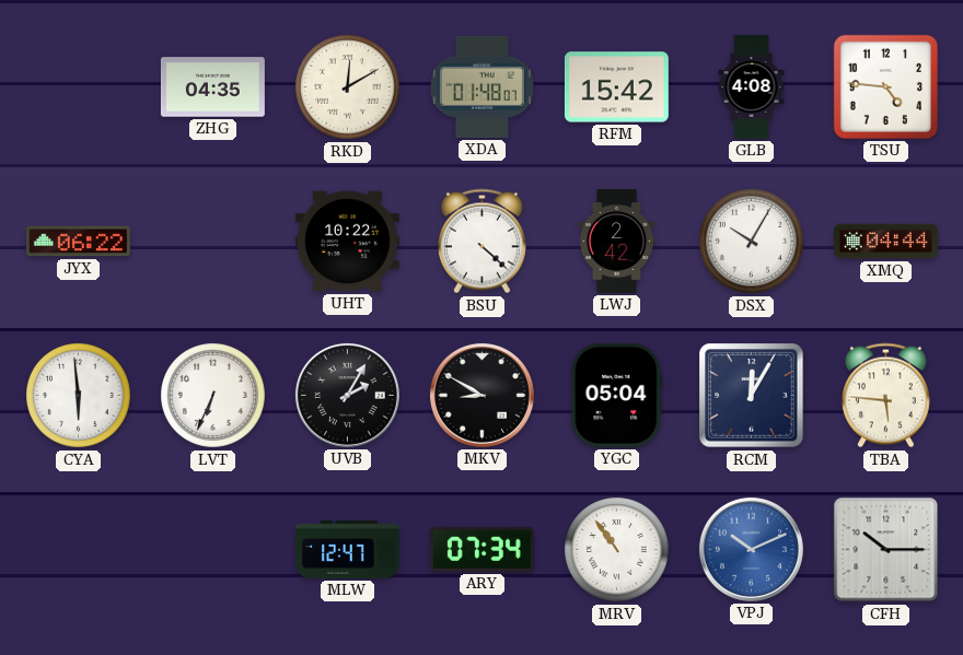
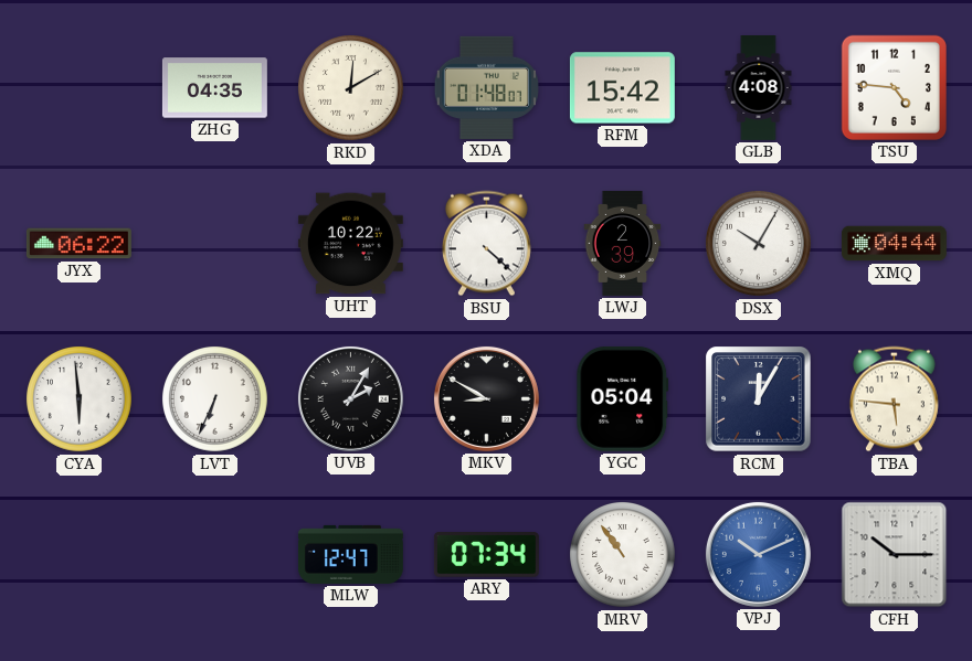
LWJ: 2:42 -> 2:39
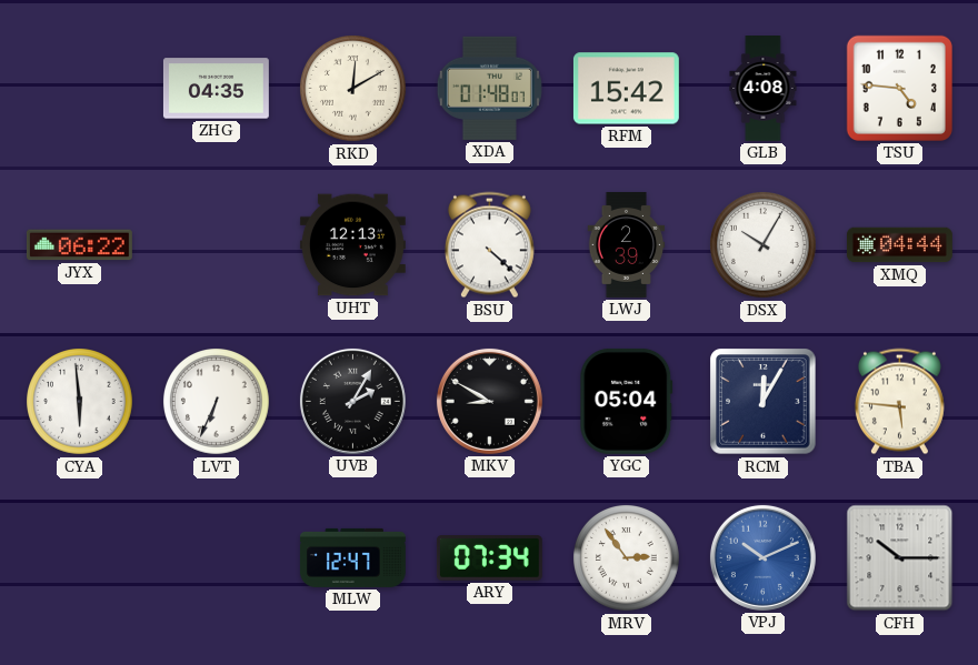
UHT: 10:22 -> 12:13
MRV: 10:54 -> 2:54
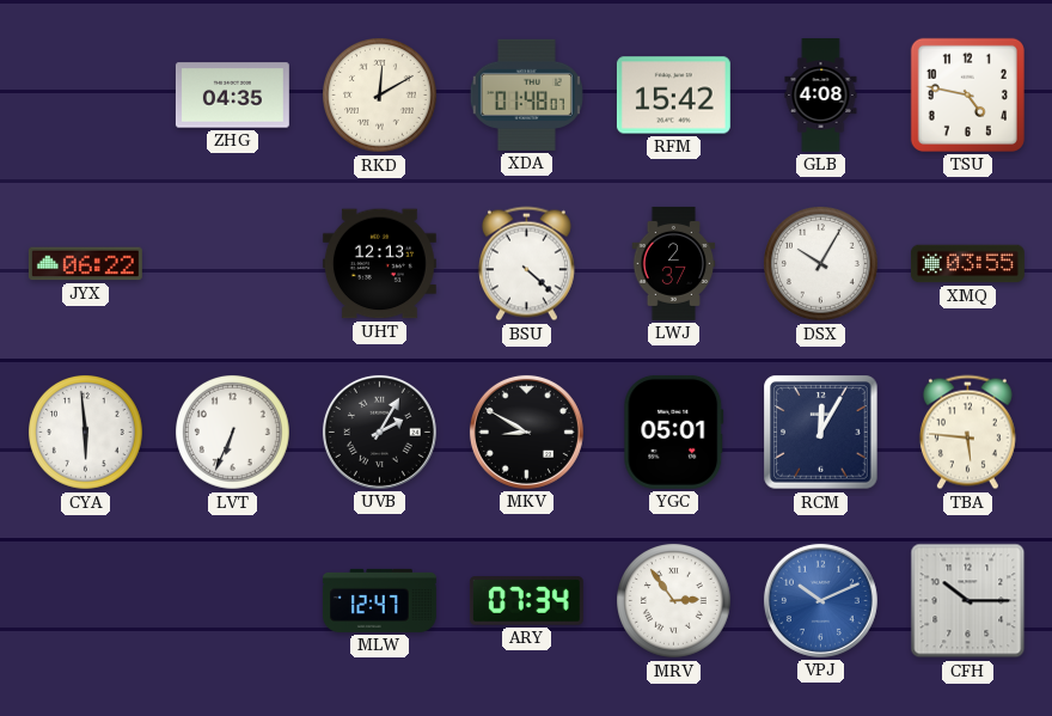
TSU: 4:46 -> 4:47
LWJ: 2:39 -> 2:37
XMQ: 04:44 -> 03:55
YGC: 05:04 -> 05:01
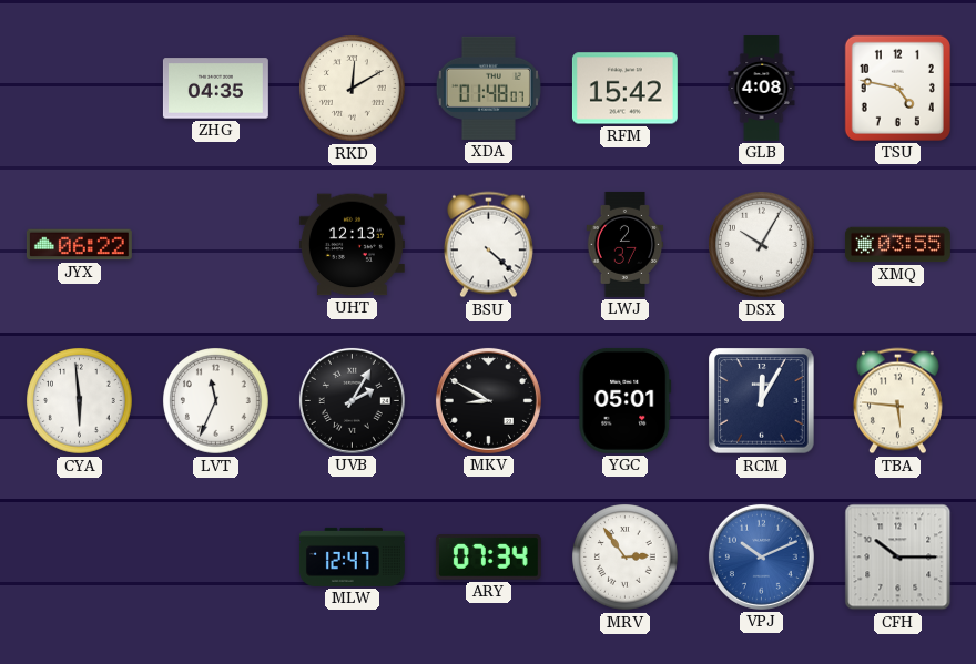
LVT: 6:34 -> 11:34
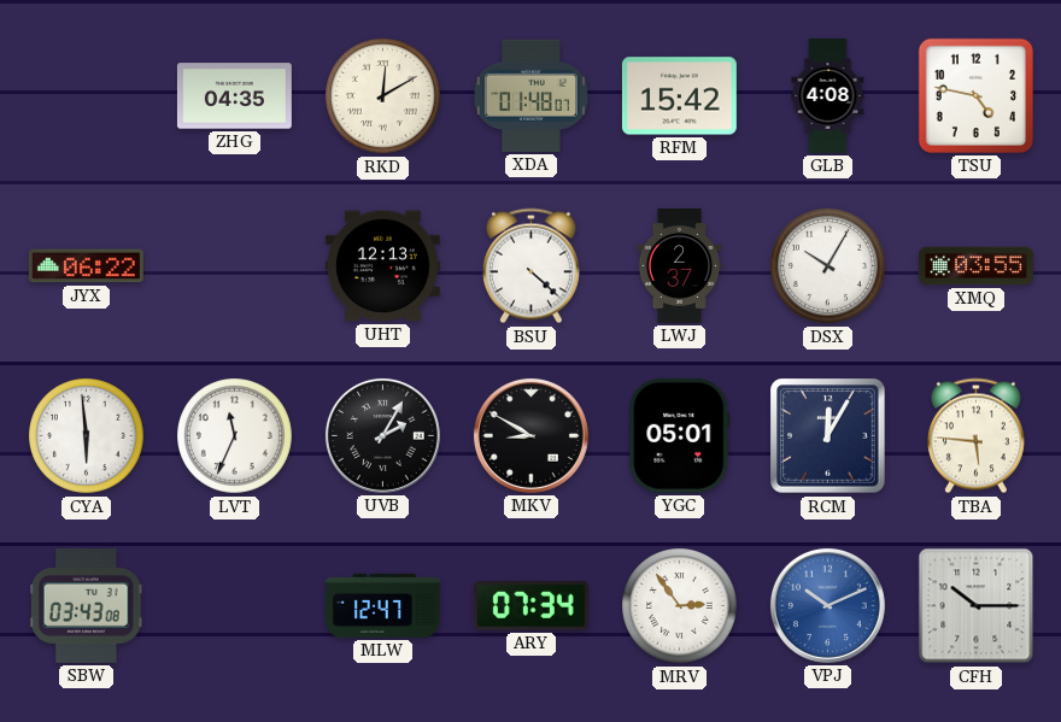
SBW: none -> 03:43
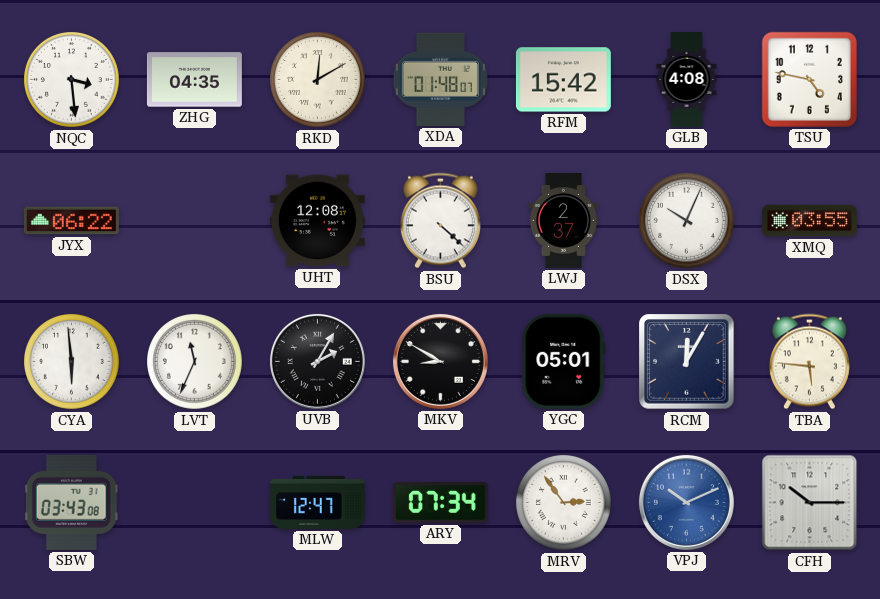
NQC: none -> 3:29
UHT: 12:13 -> 12:08
DSX: 10:05 -> 10:04
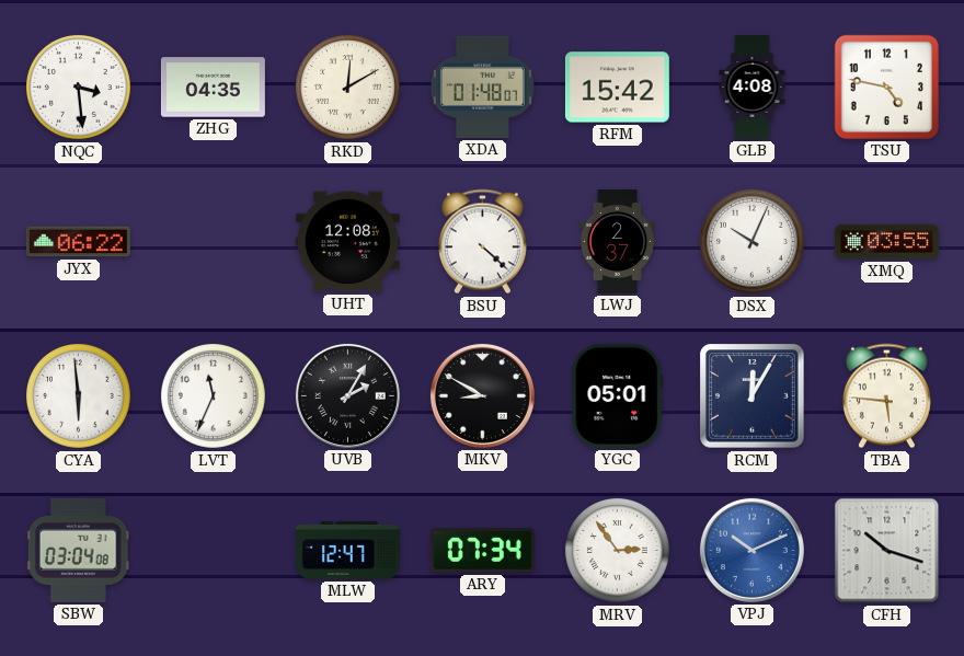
SBW: 03:43 -> 03:04
CFH: 10:15 -> 10:18
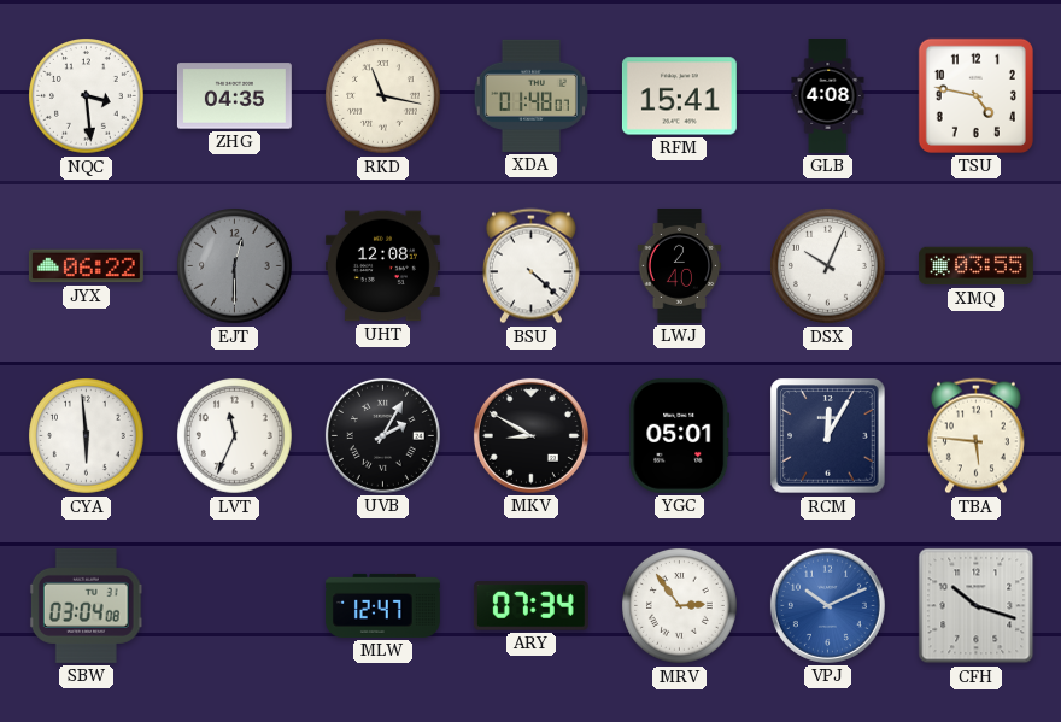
RKD: 12:10 -> 11:17
RFM: 15:42 -> 15:41
EJT: none -> 12:30
LWJ: 2:37 -> 2:40
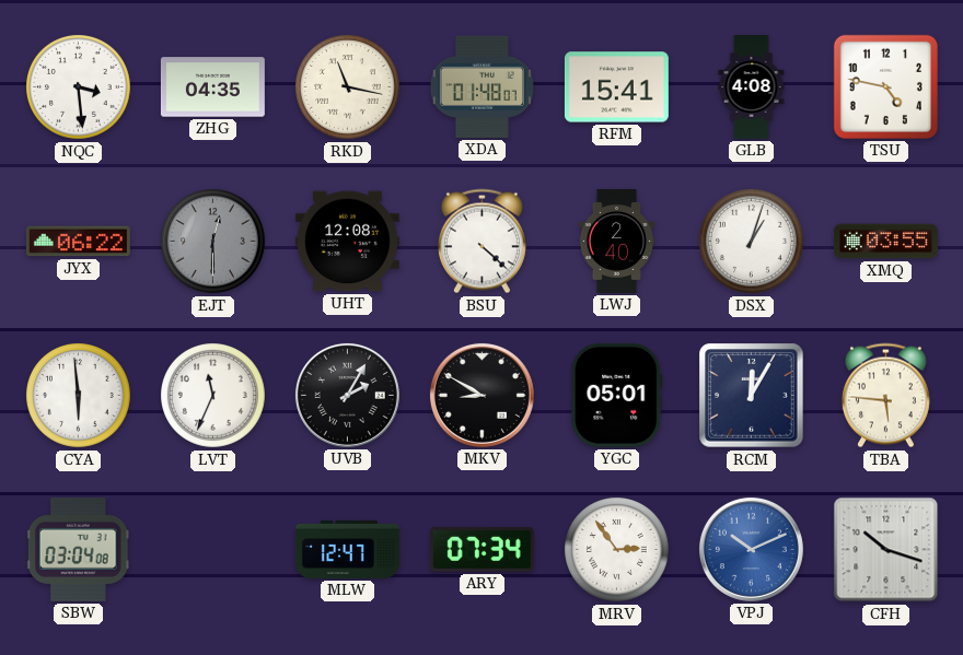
DSX: 10:04 -> 1:03
